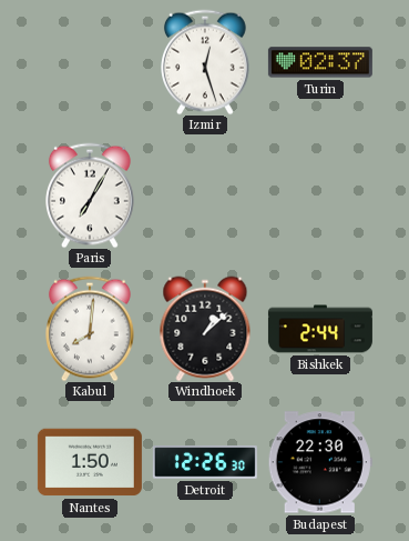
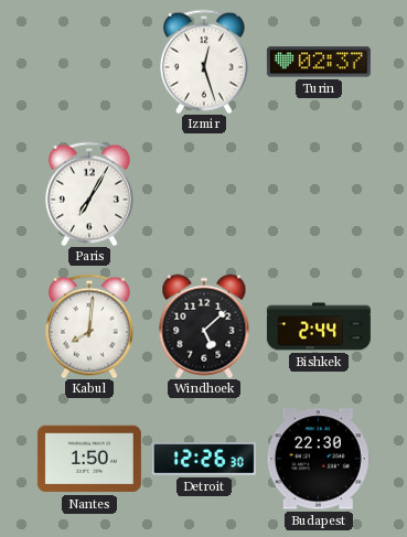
Windhoek: 1:08 -> 5:08
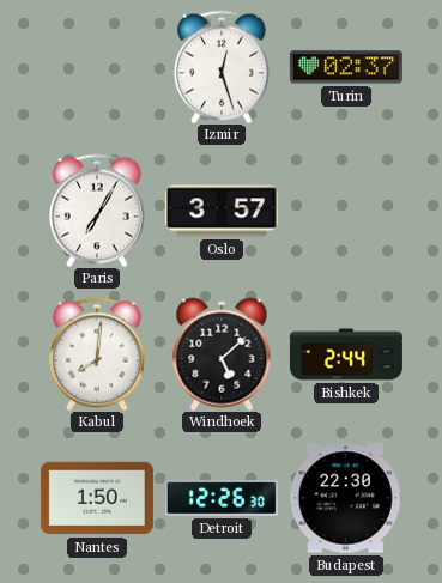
Oslo: none -> 3:57
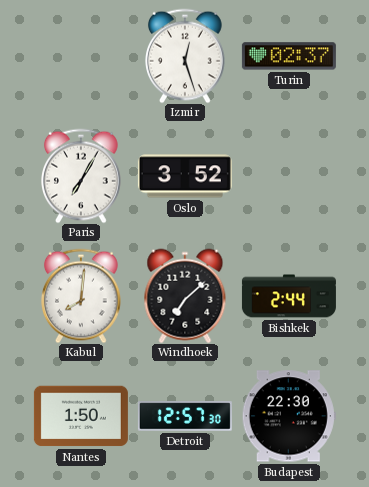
Oslo: 3:57 -> 3:52
Windhoek: 5:08 -> 7:08
Detroit: 12:26 -> 12:57
